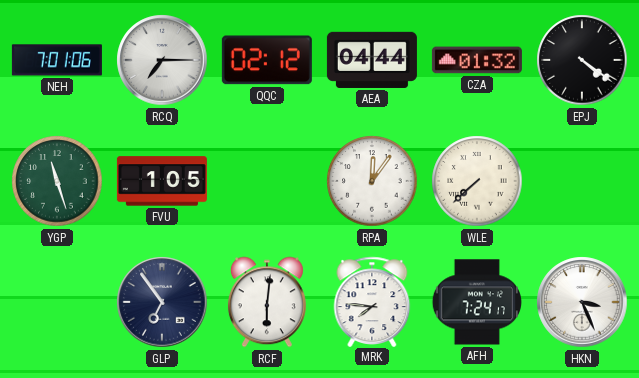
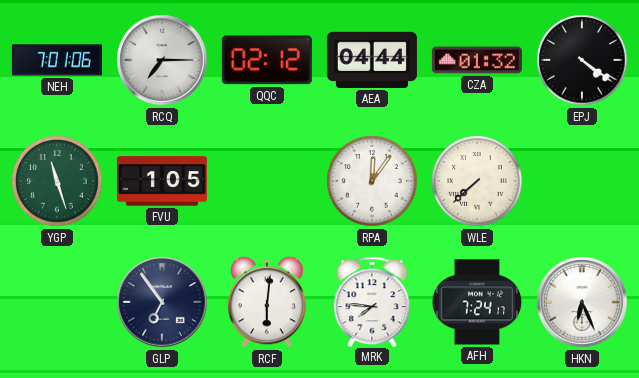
HKN: 3:26 -> 6:26
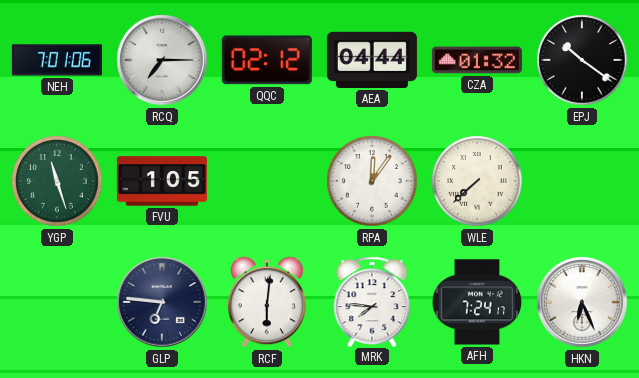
EPJ: 4:21 -> 10:21
GLP: 6:54 -> 6:46
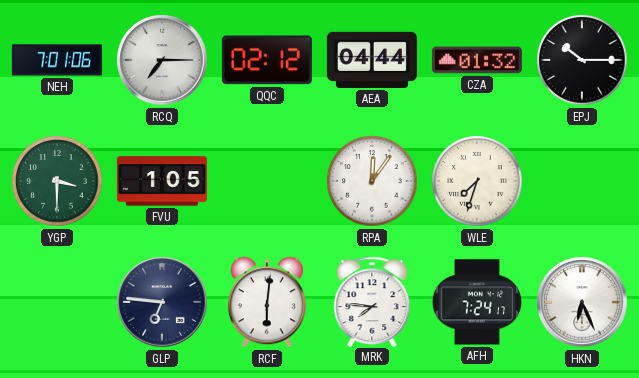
EPJ: 10:21 -> 10:15
YGP: 11:27 -> 3:30
WLE: 7:38 -> 7:33
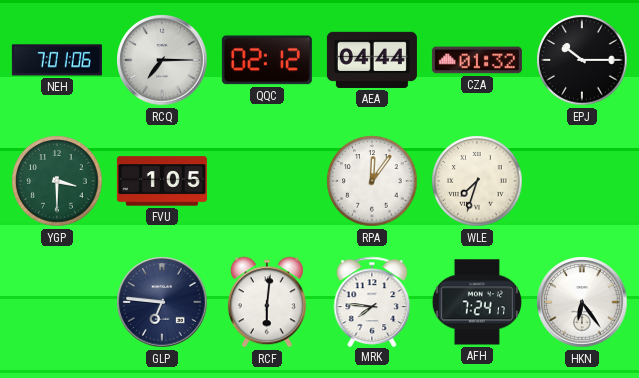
HKN: 6:26 -> 6:24
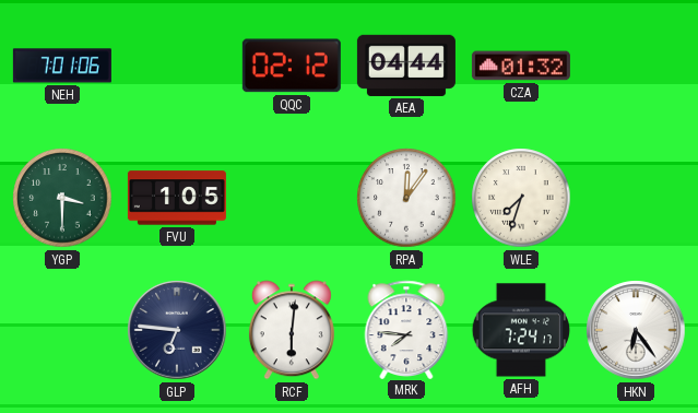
RCQ: 7:15 -> none
EPJ: 10:15 -> none
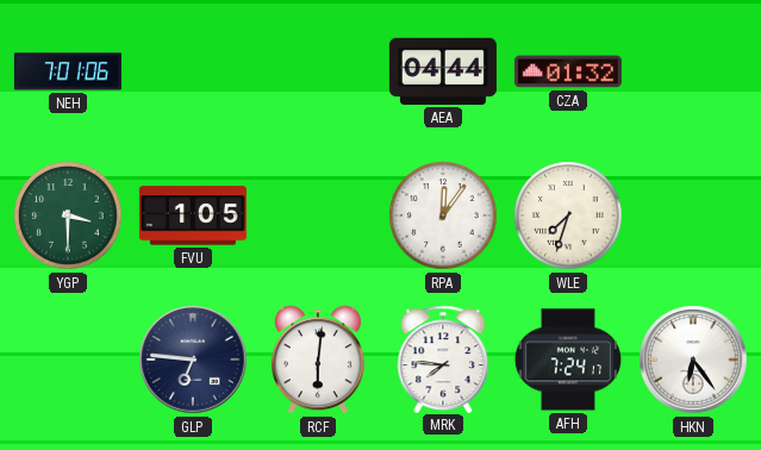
QQC: 02:12 -> none
